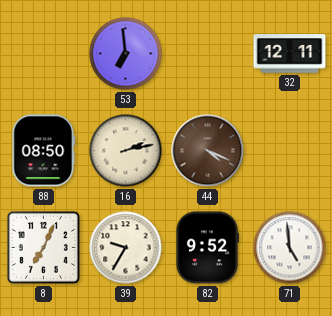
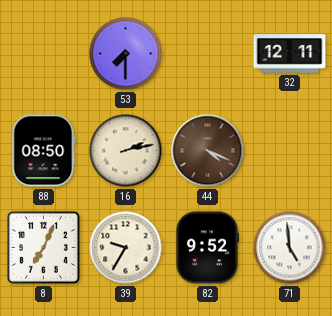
53: 6:59 -> 7:30
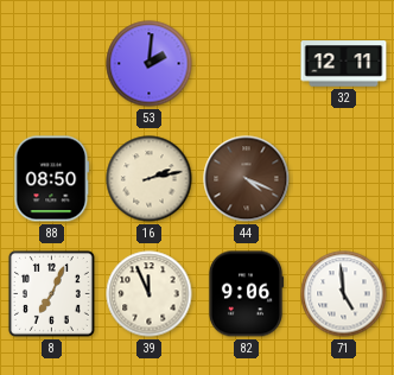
53: 7:30 -> 2:01
39: 9:35 -> 11:56
82: 9:52 -> 9:06
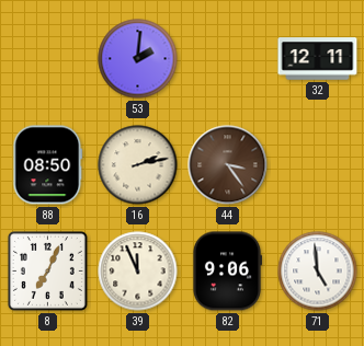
44: 4:19 -> 3:24
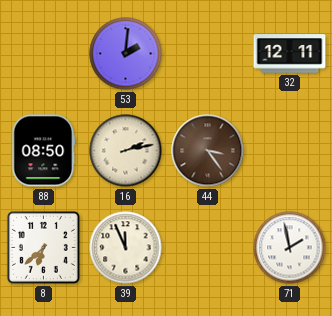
8: 7:04 -> 6:38
82: 9:06 -> none
71: 4:59 -> 1:58
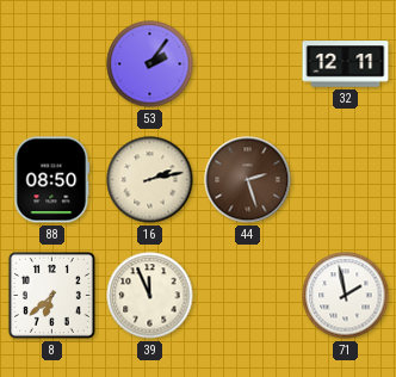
53: 2:01 -> 2:06
44: 3:24 -> 2:27
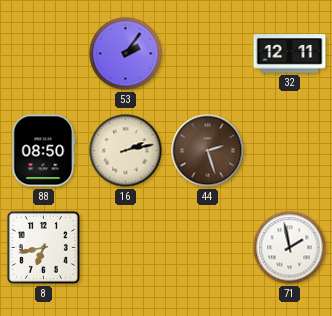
8: 6:38 -> 6:43
39: 11:56 -> none
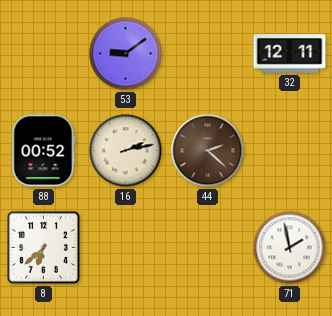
53: 2:06 -> 9:09
88: 08:50 -> 00:52
44: 2:27 -> 2:22
8: 6:43 -> 6:38
